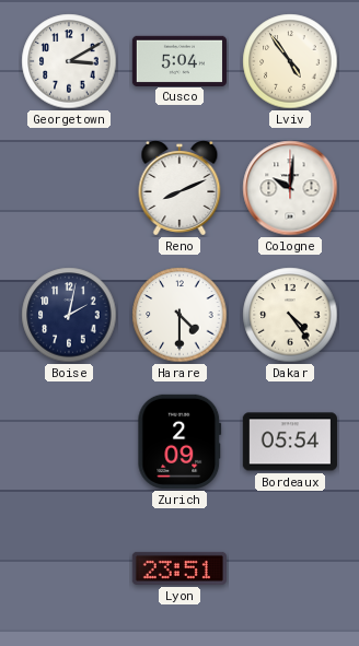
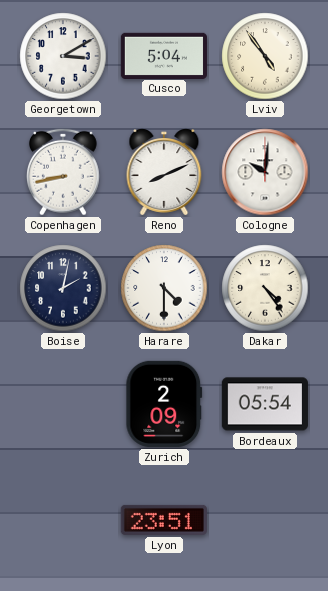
Copenhagen: none -> 8:43
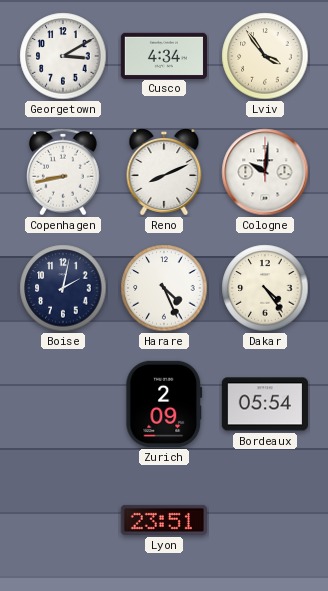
Cusco: 5:04 -> 4:34
Lviv: 4:54 -> 3:54
Harare: 4:30 -> 4:26
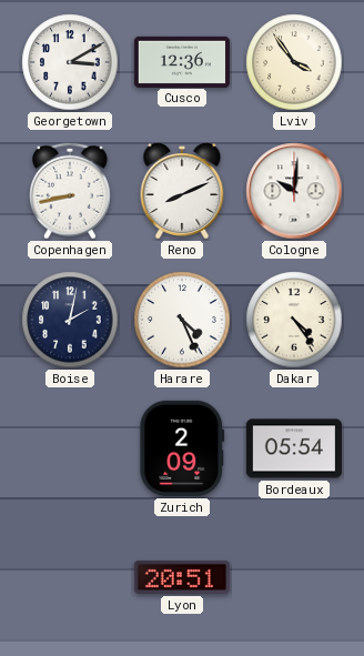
Cusco: 4:34 -> 12:36
Lyon: 23:51 -> 20:51
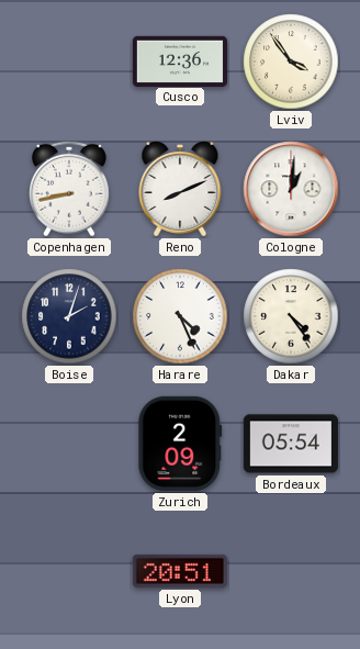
Georgetown: 3:10 -> none
Cologne: 10:01 -> 1:01
Boise: 2:02 -> 2:03
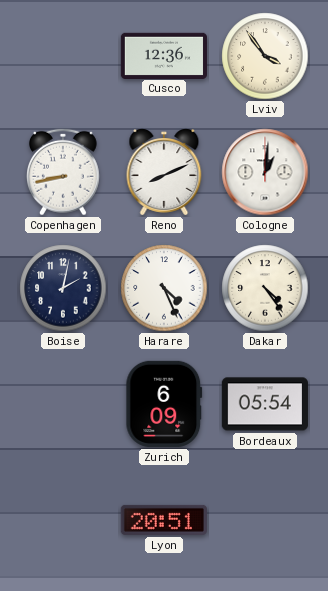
Boise: 2:03 -> 2:02
Zurich: 2:09 -> 6:09
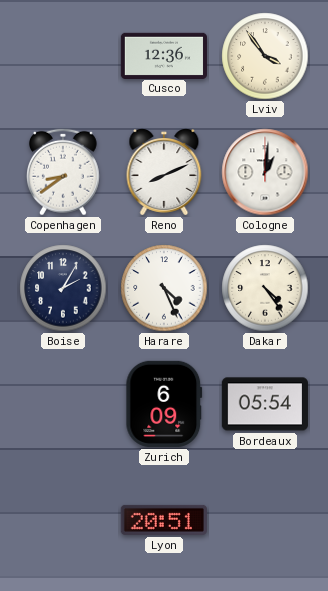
Copenhagen: 8:43 -> 8:39
Boise: 2:02 -> 2:05
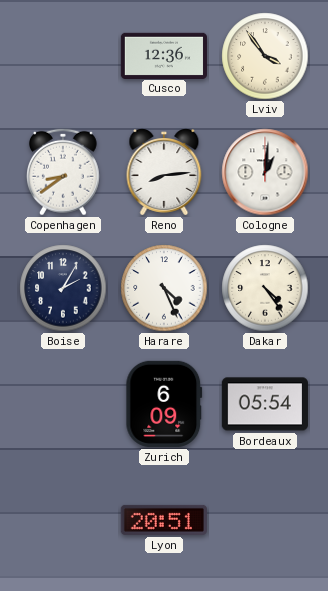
Reno: 8:11 -> 8:14
